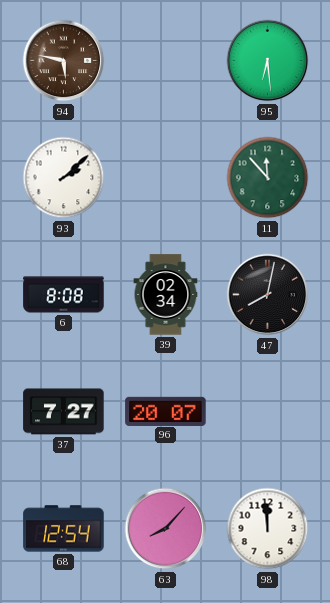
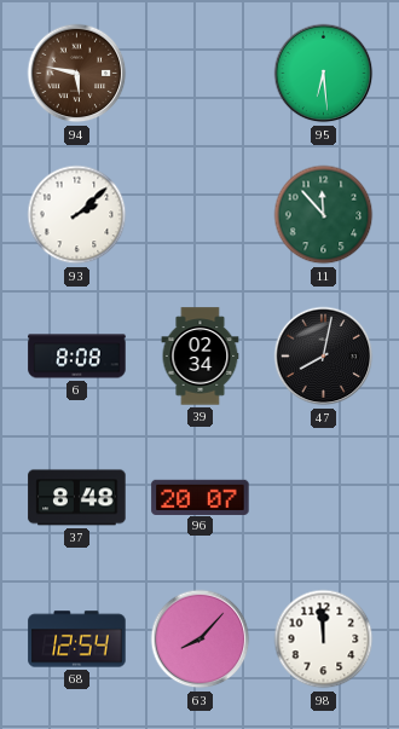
37: 7:27 -> 8:48
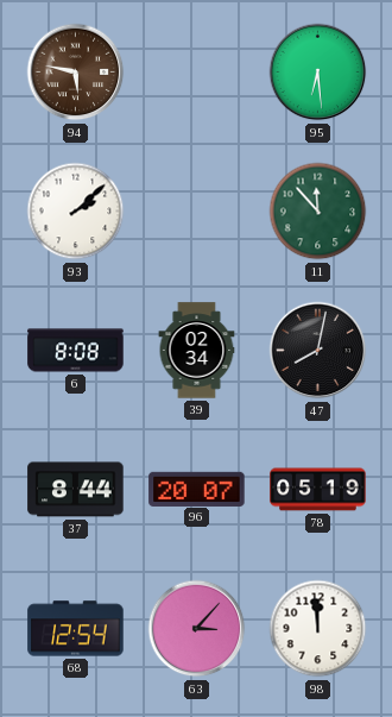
37: 8:48 -> 8:44
78: none -> 05:19
63: 8:07 -> 3:07
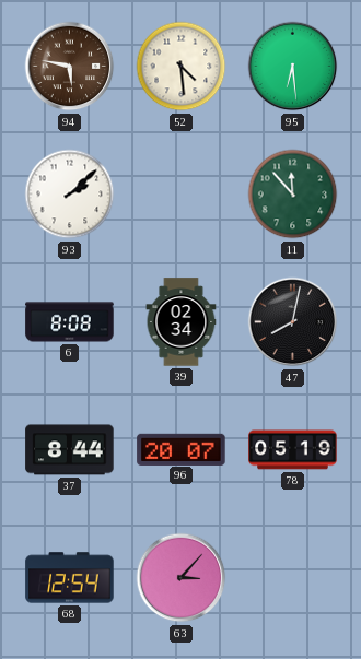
52: none -> 4:29
98: 11:59 -> none
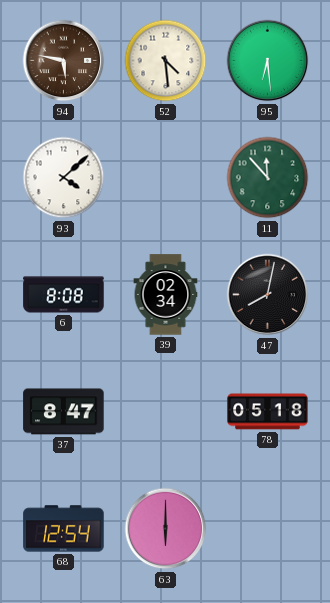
93: 2:08 -> 4:08
37: 8:44 -> 8:47
96: 20:07 -> none
78: 05:19 -> 05:18
63: 3:07 -> 6:00
